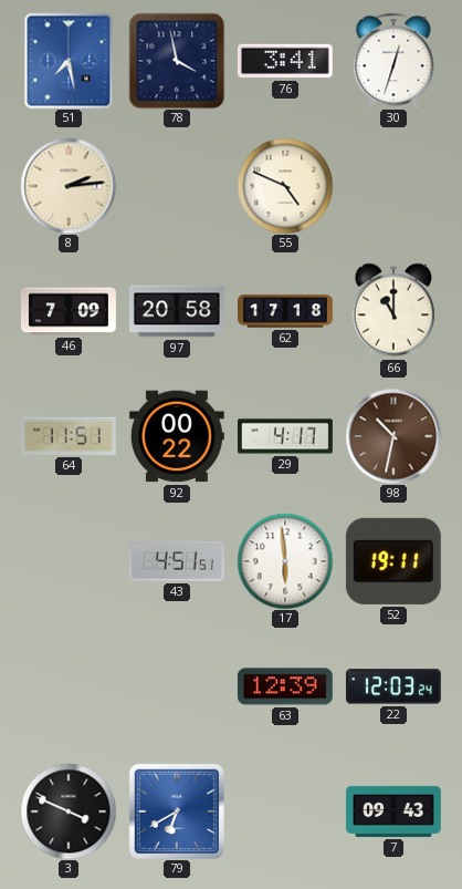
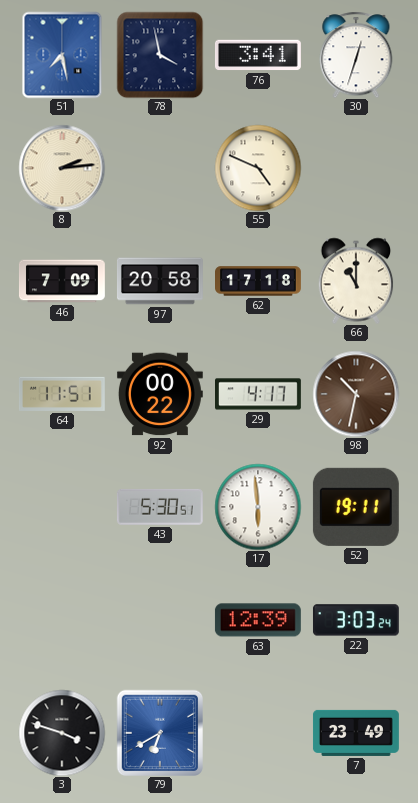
43: 4:51 -> 5:30
22: 12:03 -> 3:03
3: 3:49 -> 3:48
7: 09:43 -> 23:49
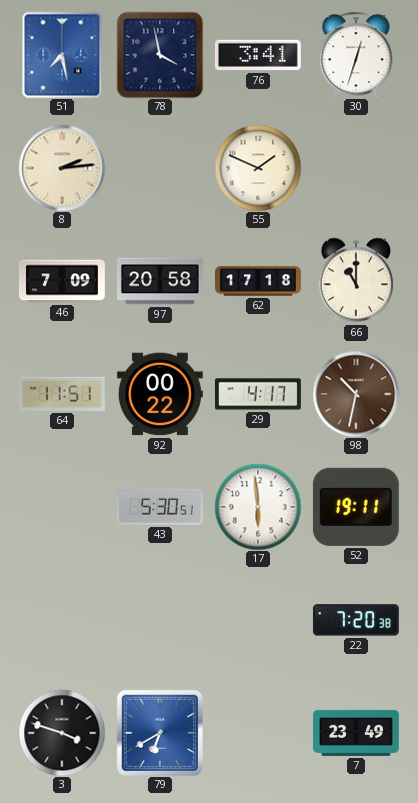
55: 4:49 -> 1:49
63: 12:39 -> none
22: 3:03 -> 7:20
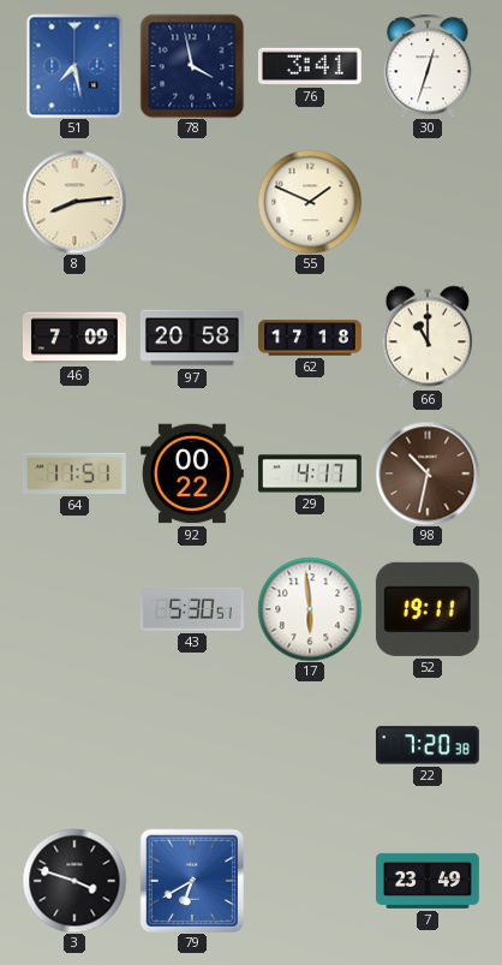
8: 2:14 -> 8:14
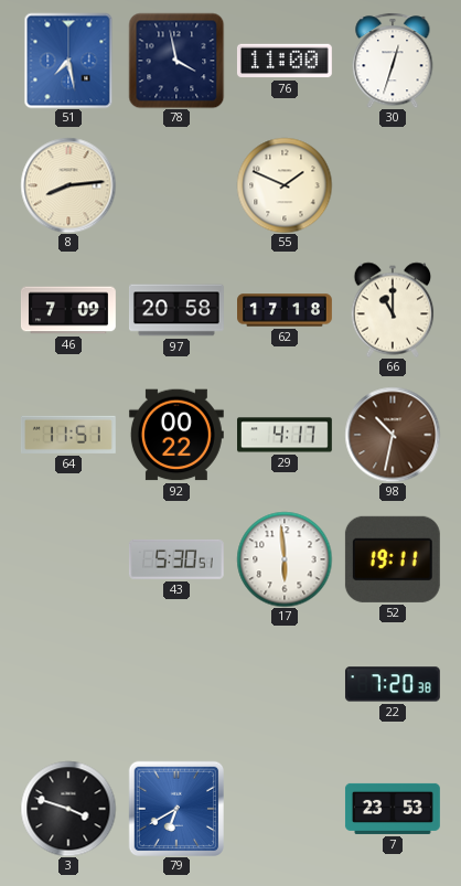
76: 3:41 -> 11:00
7: 23:49 -> 23:53
